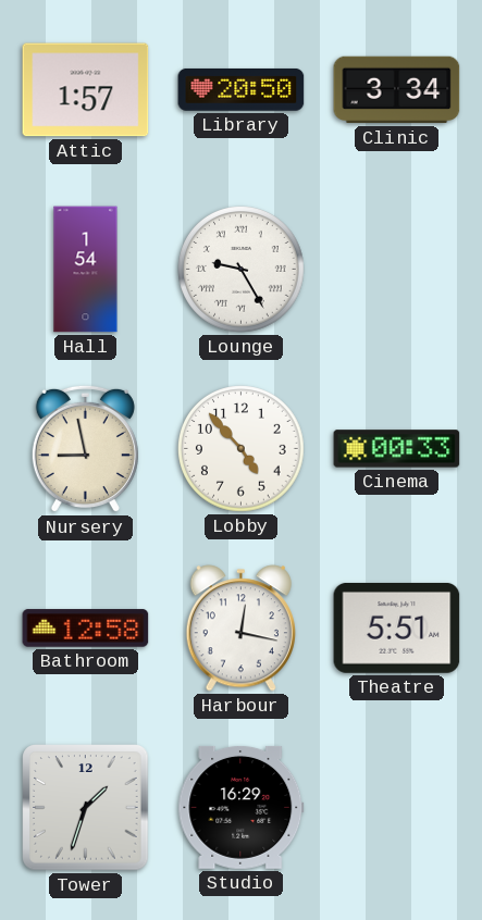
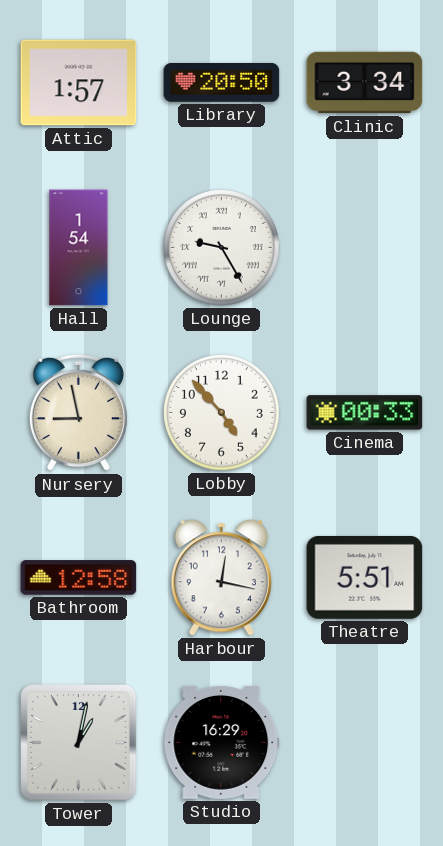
Tower: 1:33 -> 1:02
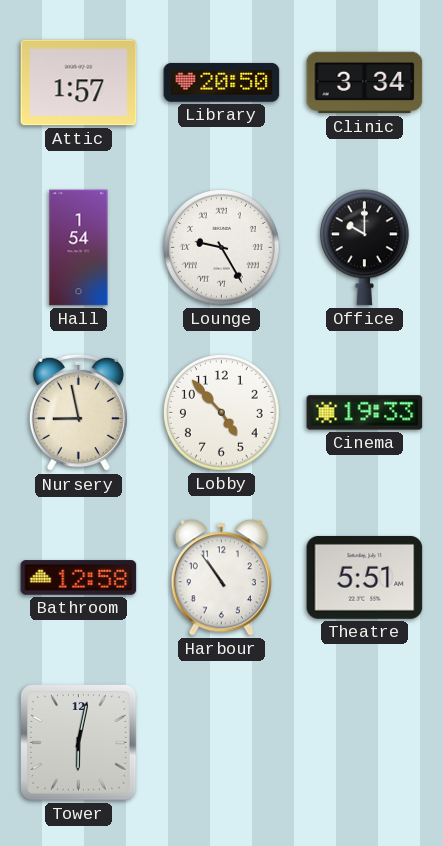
Office: none -> 10:00
Cinema: 00:33 -> 19:33
Harbour: 12:17 -> 10:54
Tower: 1:02 -> 6:02
Studio: 16:29 -> none
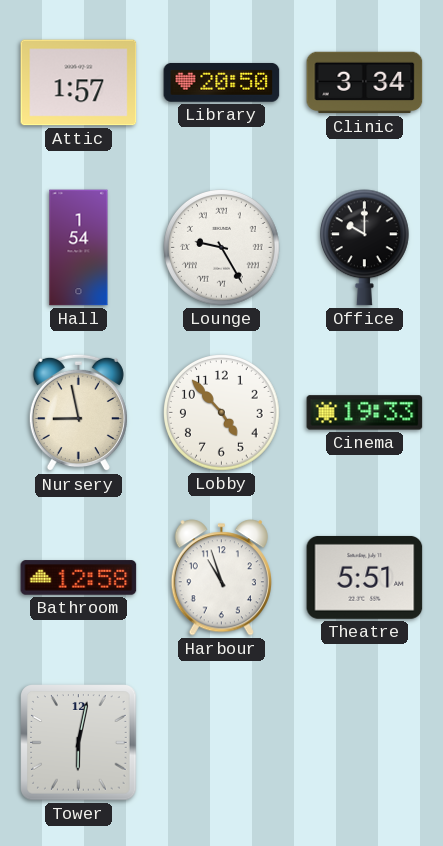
Harbour: 10:54 -> 10:57
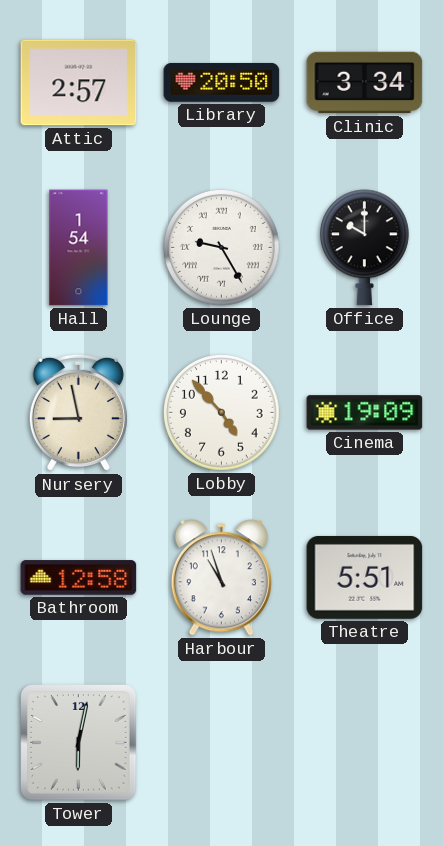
Attic: 1:57 -> 2:57
Cinema: 19:33 -> 19:09
